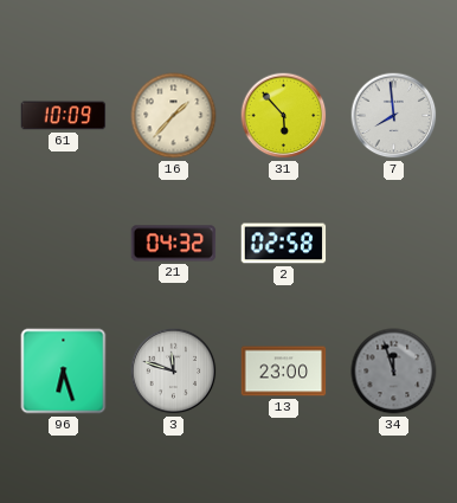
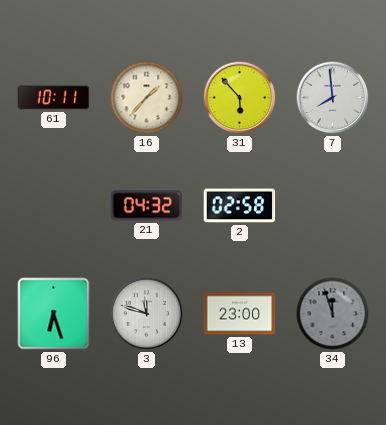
61: 10:09 -> 10:11
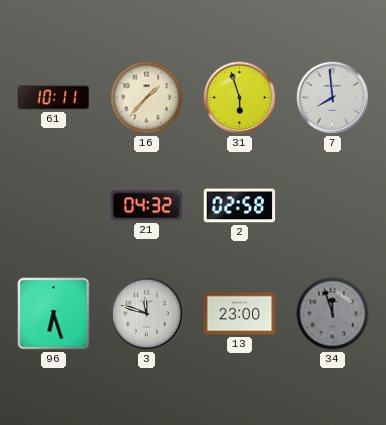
31: 5:53 -> 5:57
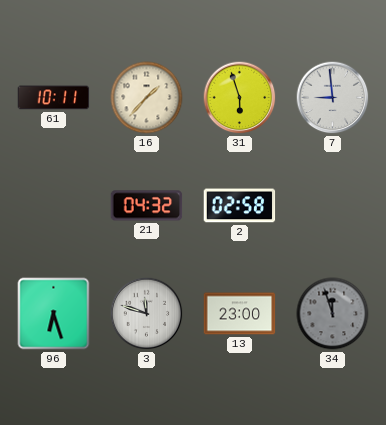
7: 7:59 -> 8:59
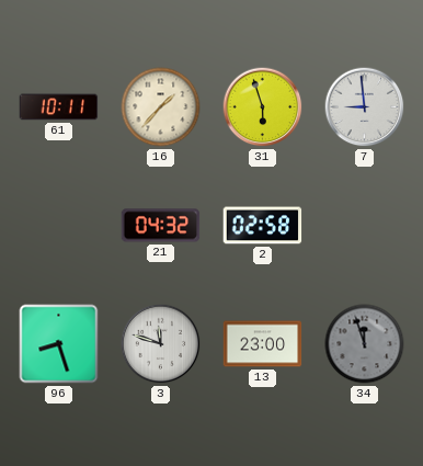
96: 6:27 -> 8:27
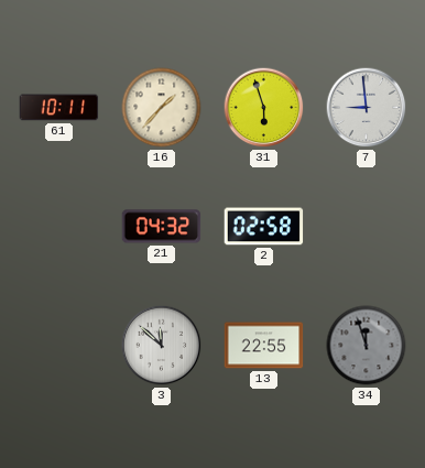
96: 8:27 -> none
3: 11:48 -> 11:52
13: 23:00 -> 22:55
